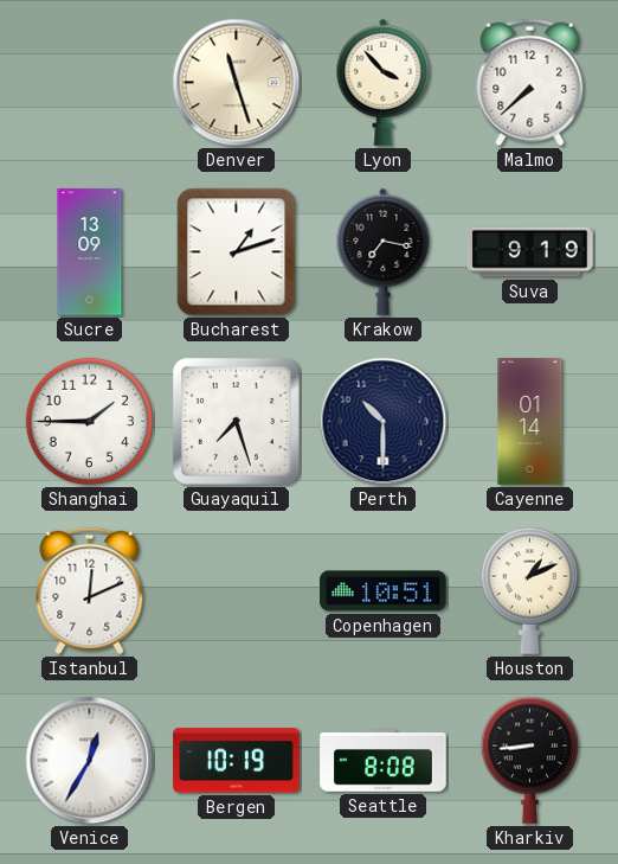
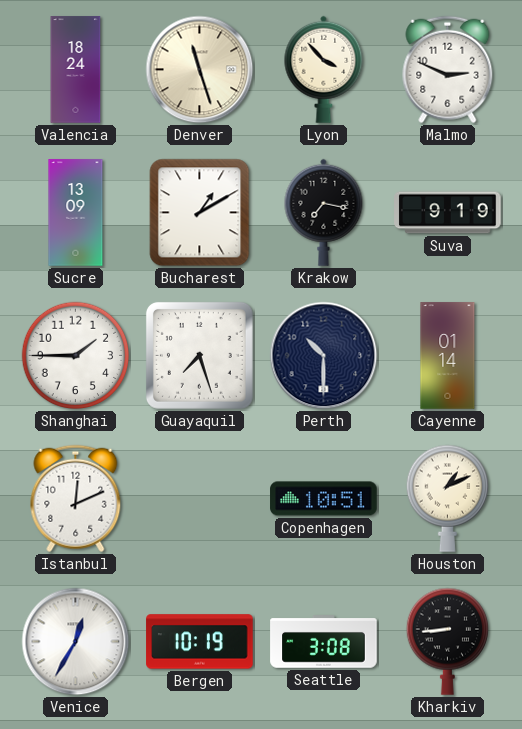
Valencia: none -> 18:24
Malmo: 7:38 -> 2:49
Bucharest: 1:12 -> 1:10
Seattle: 8:08 -> 3:08
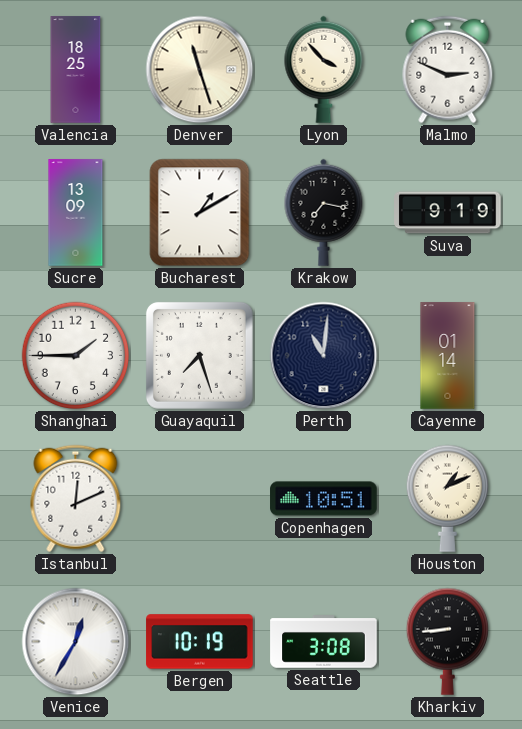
Valencia: 18:24 -> 18:25
Perth: 10:30 -> 11:01
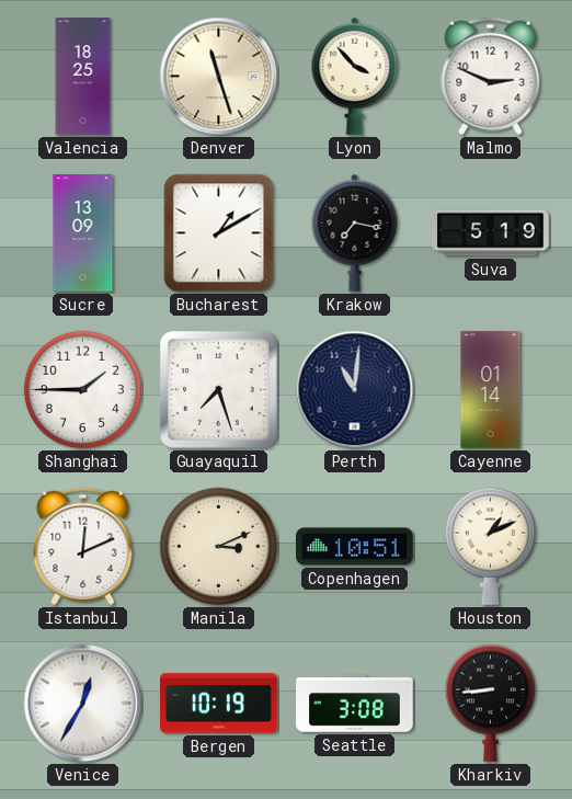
Suva: 9:19 -> 5:19
Manila: none -> 3:11
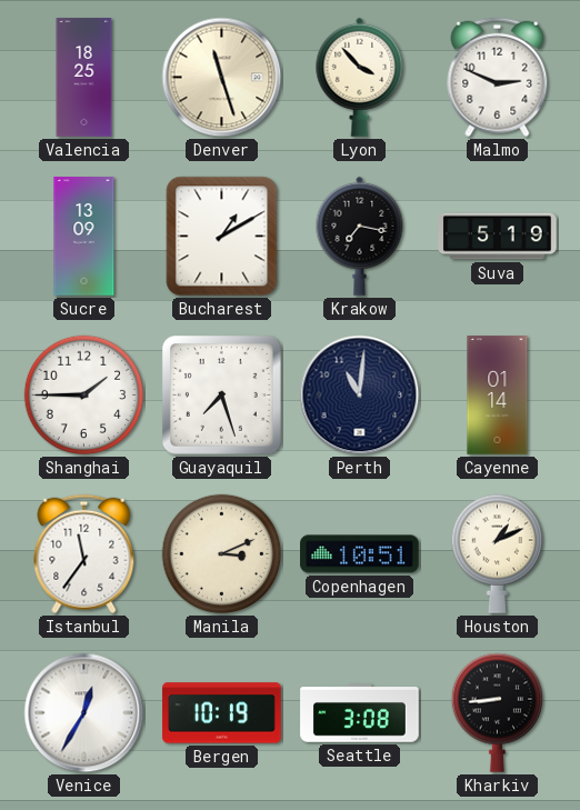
Istanbul: 12:11 -> 11:36
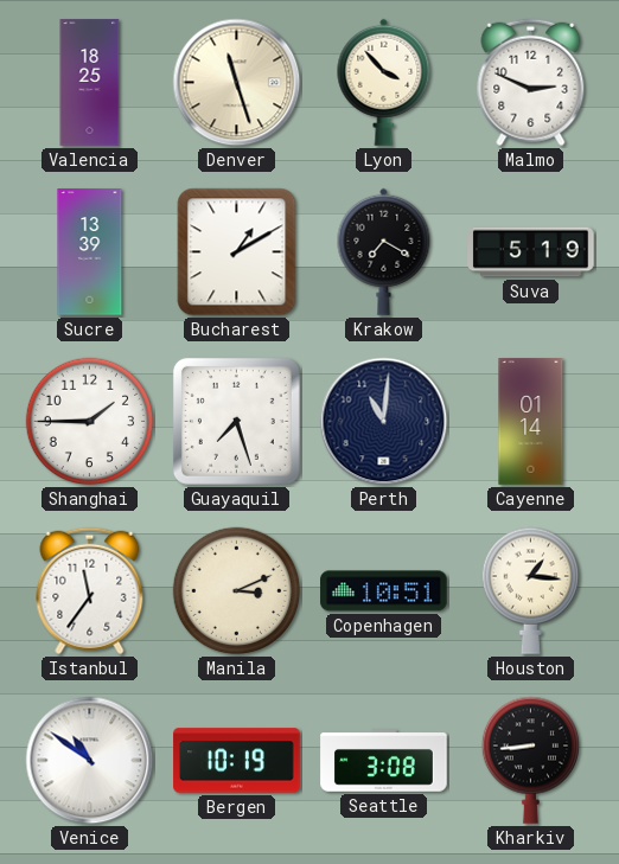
Sucre: 13:09 -> 13:39
Krakow: 7:17 -> 7:20
Houston: 1:11 -> 1:16
Venice: 12:35 -> 10:51
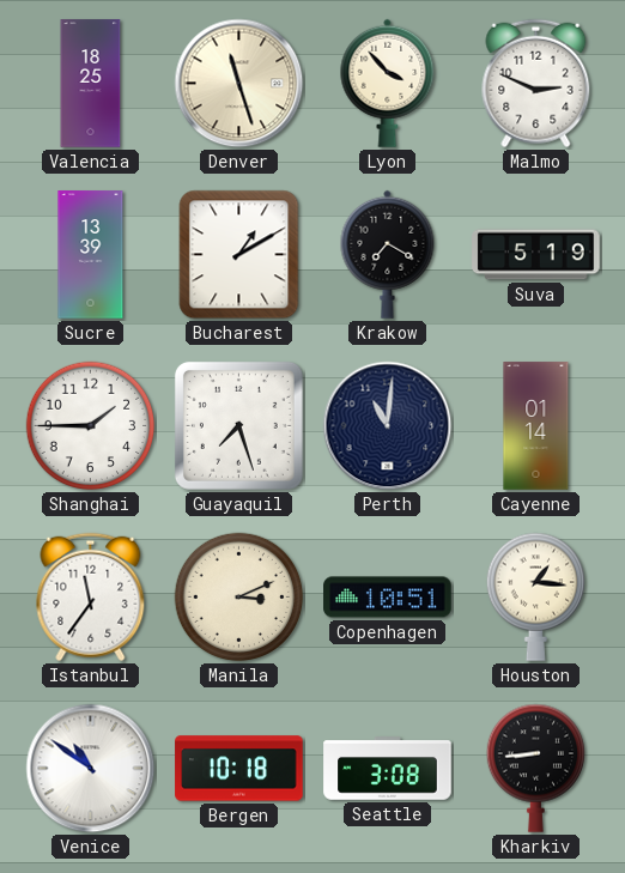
Bergen: 10:19 -> 10:18
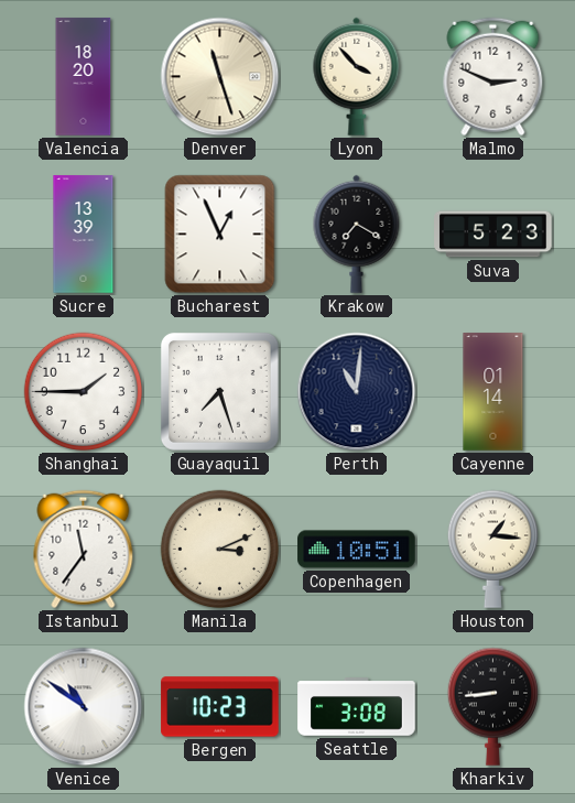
Valencia: 18:25 -> 18:20
Bucharest: 1:10 -> 12:56
Suva: 5:19 -> 5:23
Bergen: 10:18 -> 10:23
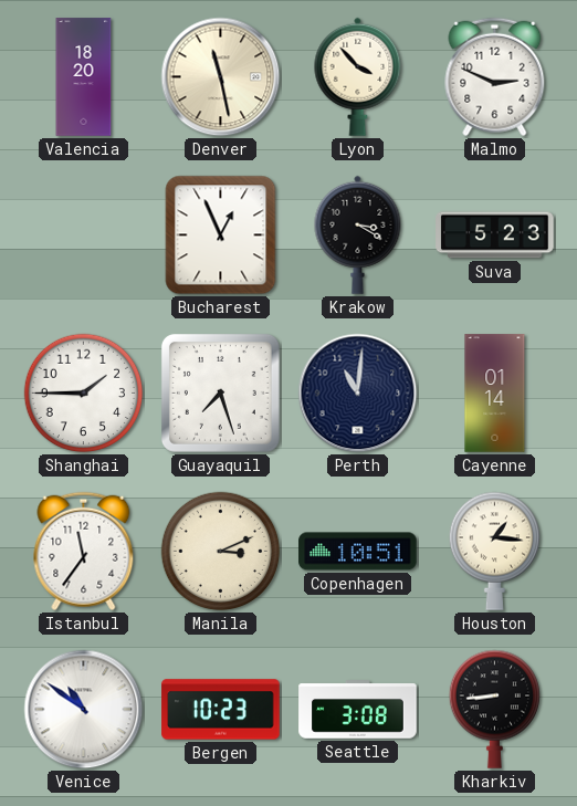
Denver: 11:27 -> 11:28
Sucre: 13:39 -> none
Krakow: 7:20 -> 3:20
